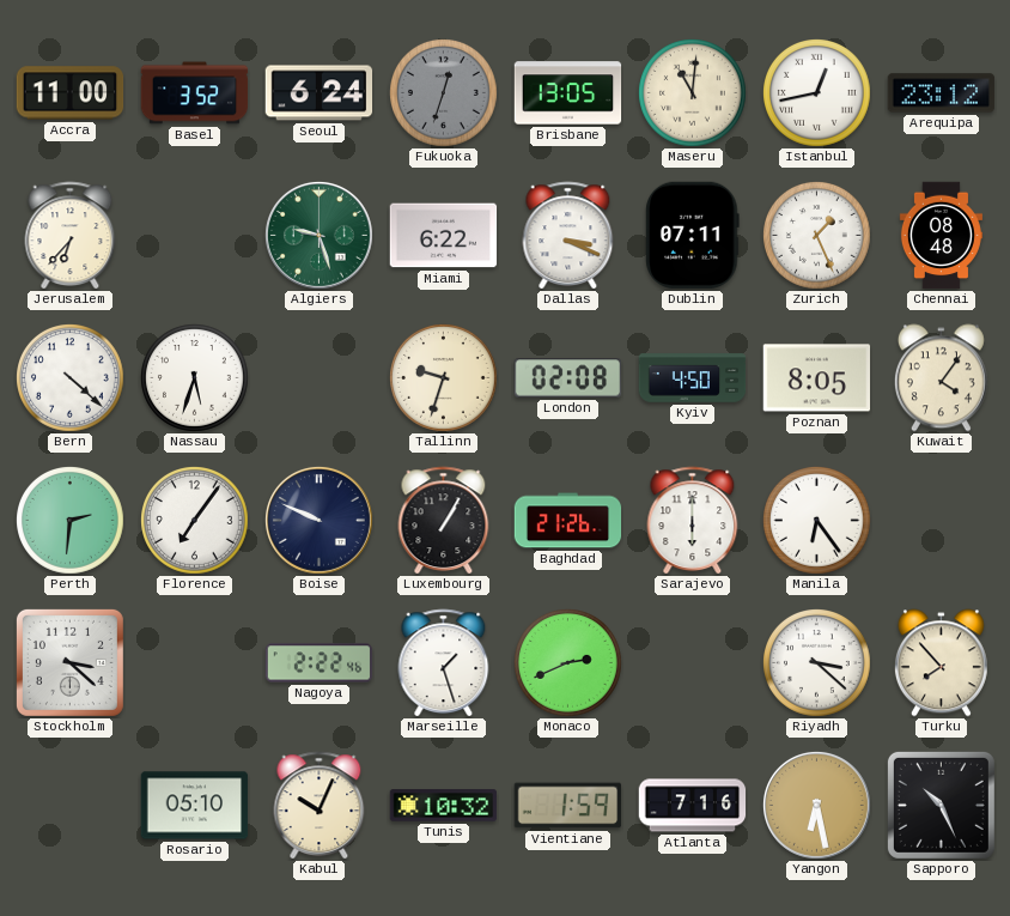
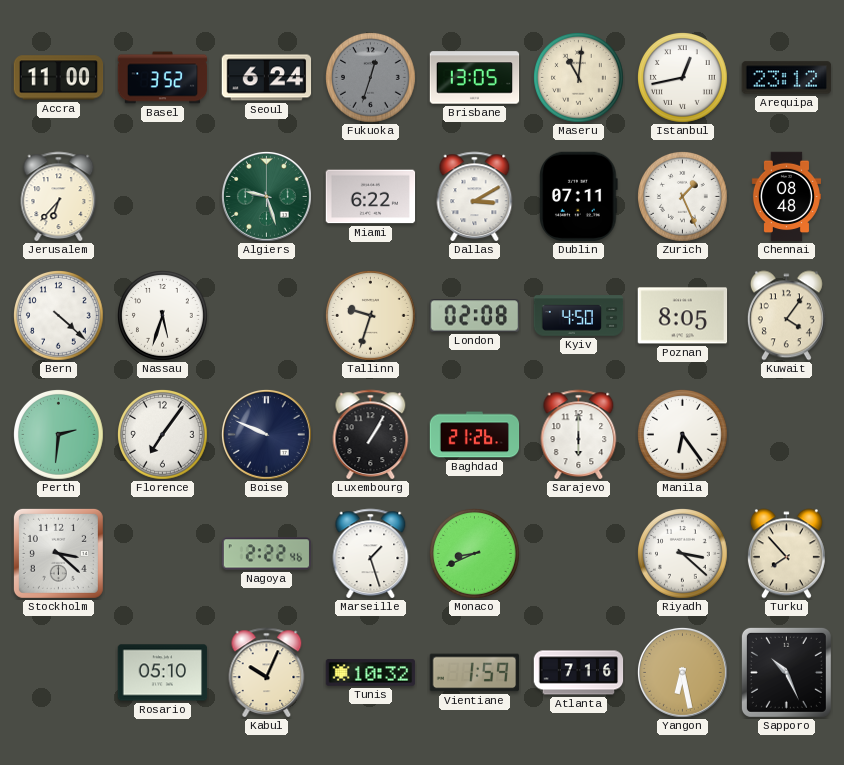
Dallas: 3:19 -> 3:10
Monaco: 2:41 -> 8:41
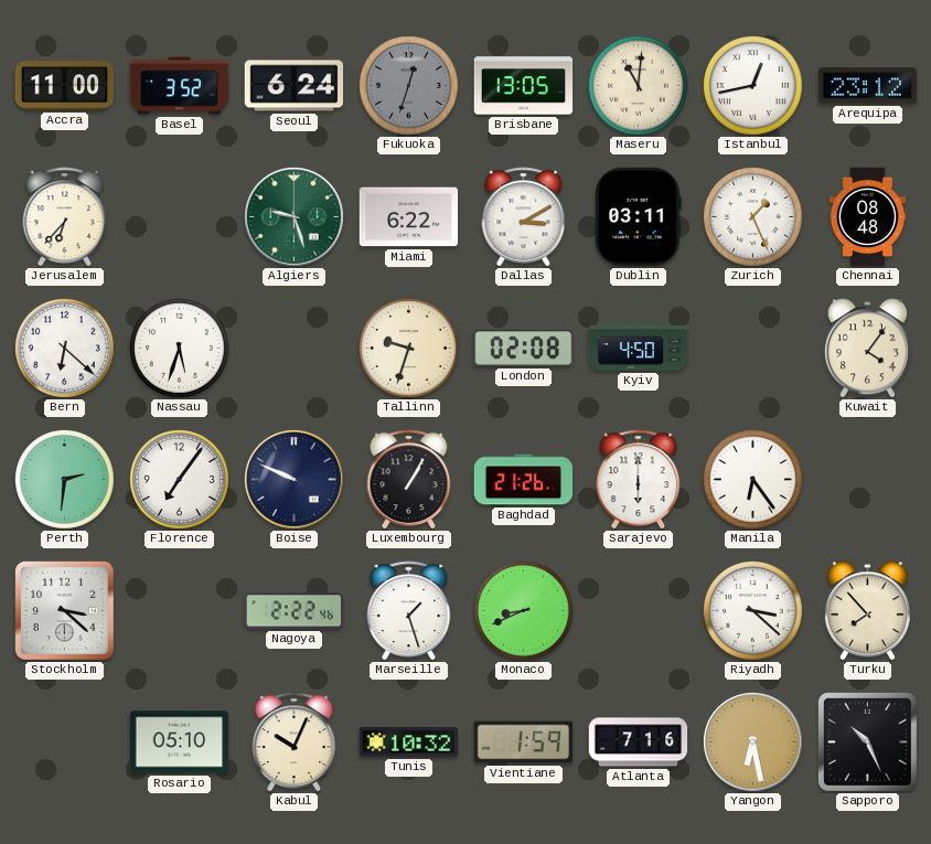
Dublin: 07:11 -> 03:11
Bern: 4:22 -> 6:22
Poznan: 8:05 -> none
